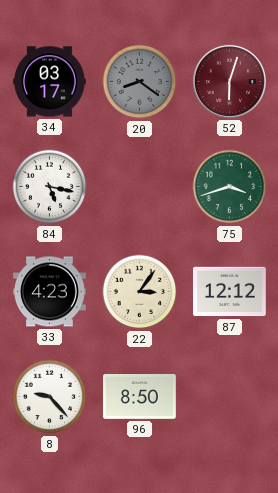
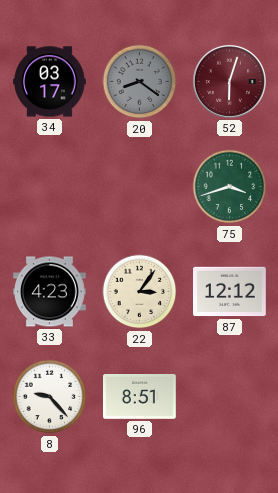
84: 5:17 -> none
96: 8:50 -> 8:51
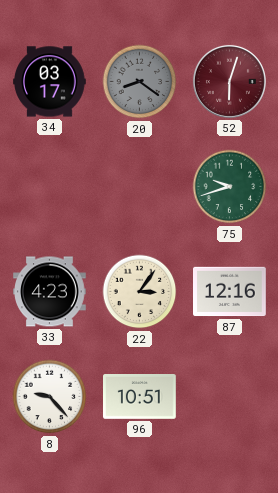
75: 3:42 -> 9:42
87: 12:12 -> 12:16
96: 8:51 -> 10:51
